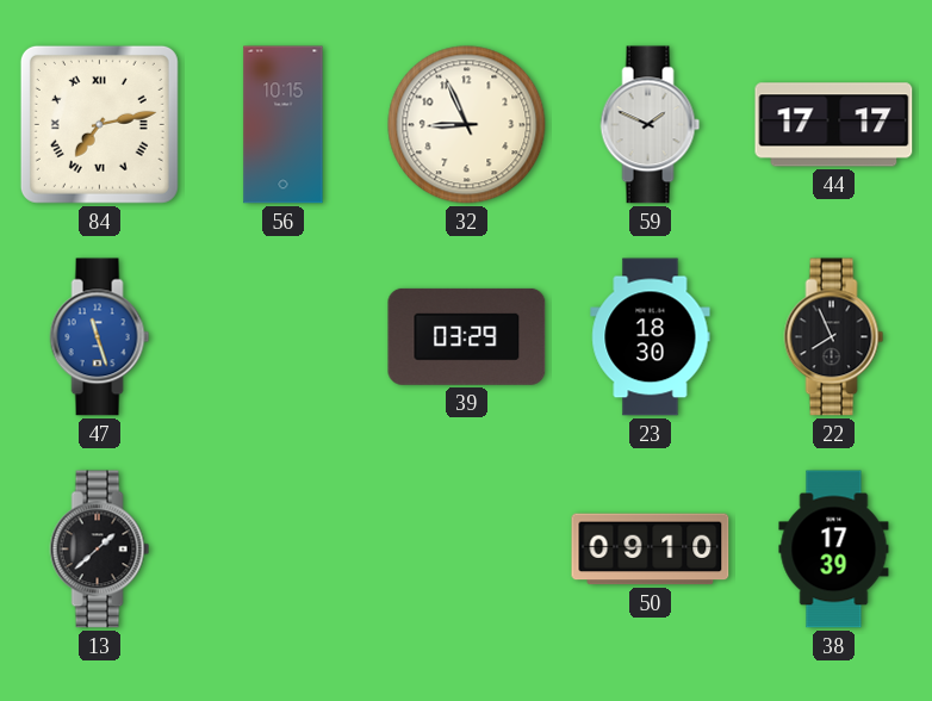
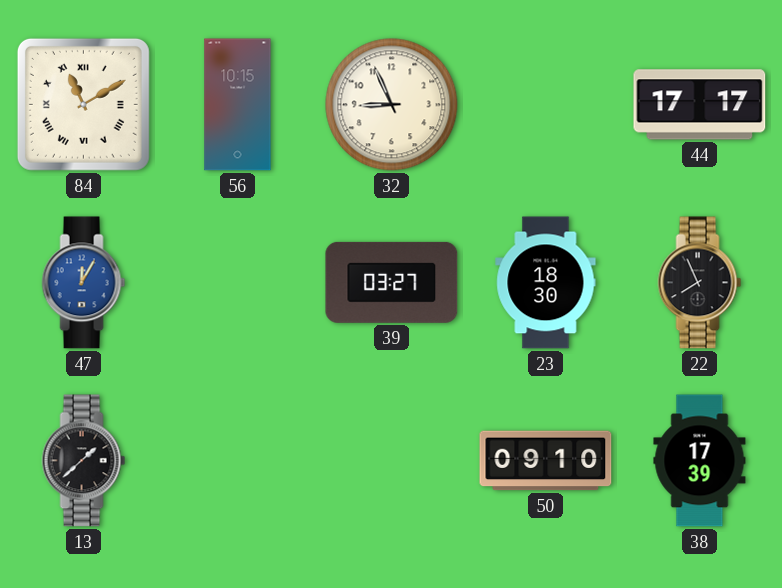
84: 7:13 -> 11:10
59: 1:49 -> none
47: 11:27 -> 12:05
39: 03:29 -> 03:27
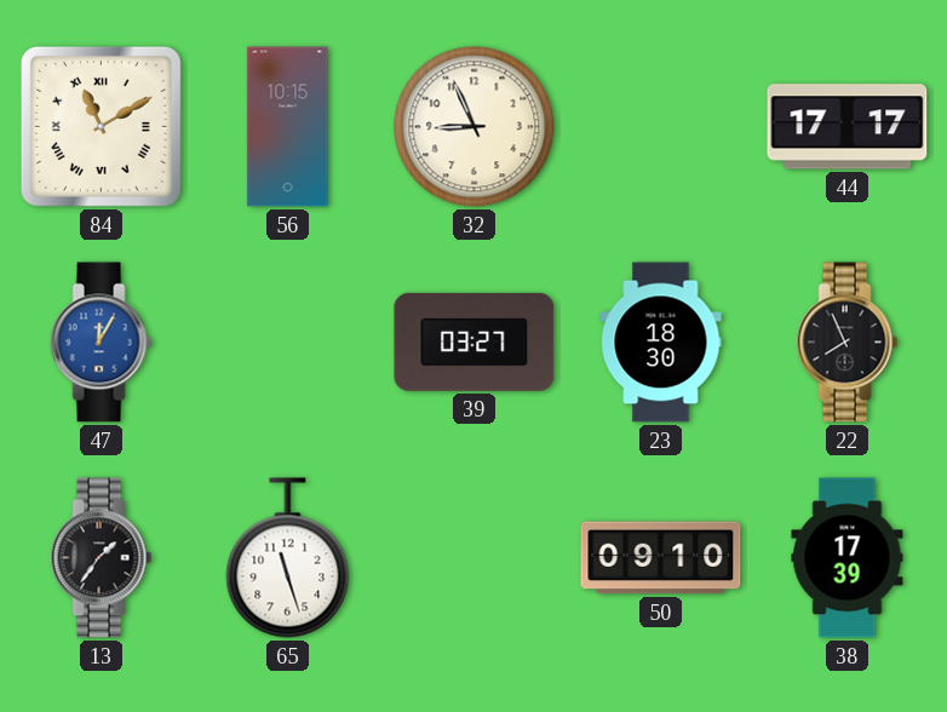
13: 1:38 -> 1:36
65: none -> 11:27
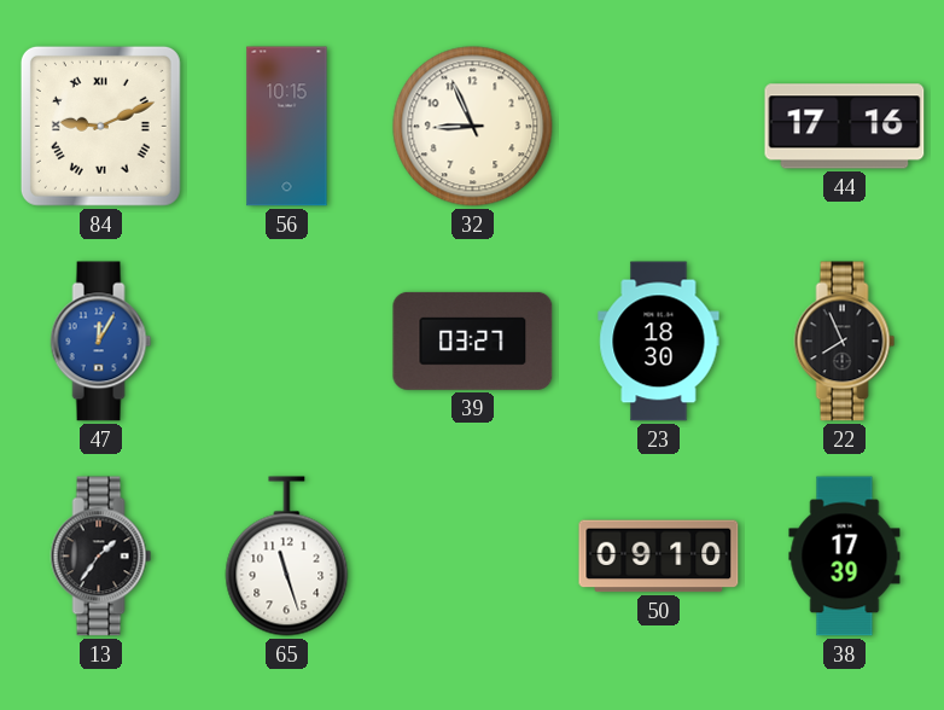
84: 11:10 -> 9:11
44: 17:17 -> 17:16
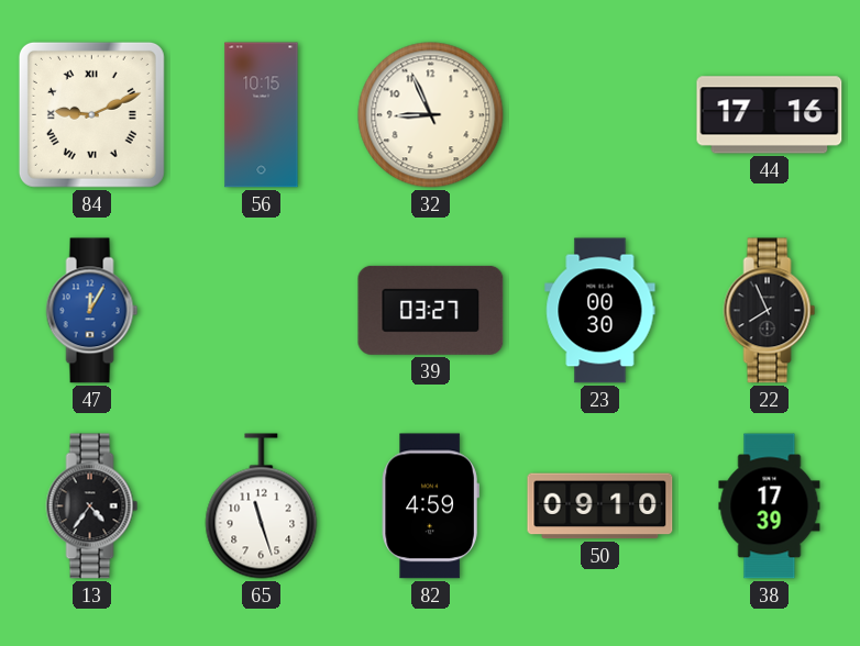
23: 18:30 -> 00:30
13: 1:36 -> 4:36
82: none -> 4:59
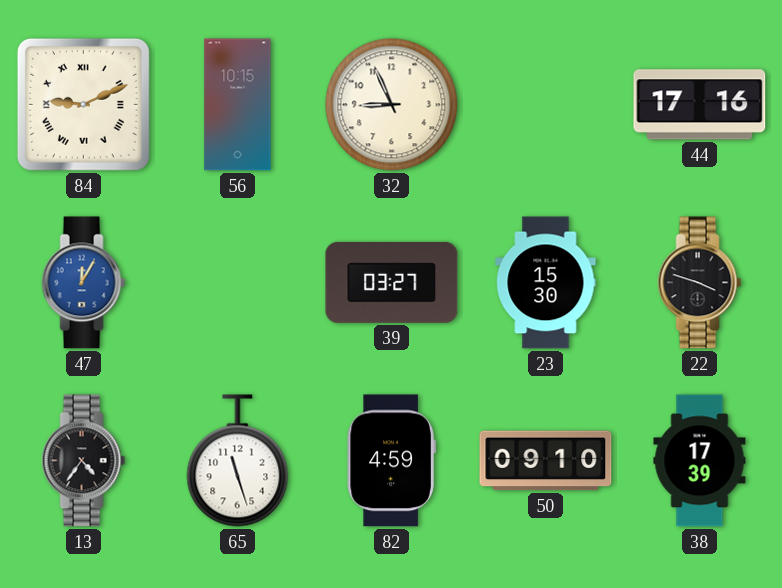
23: 00:30 -> 15:30
22: 7:56 -> 3:48
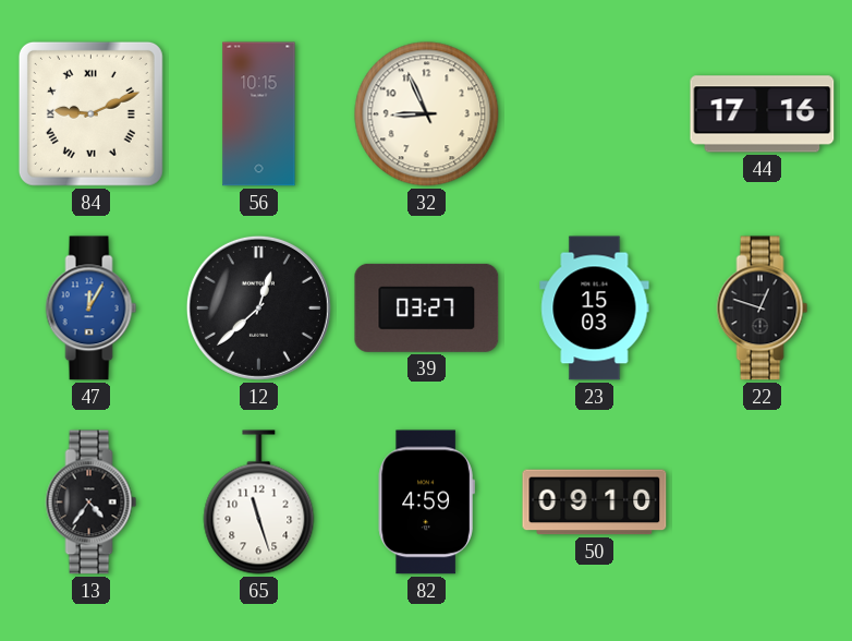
12: none -> 12:38
23: 15:30 -> 15:03
22: 3:48 -> 12:48
38: 17:39 -> none
